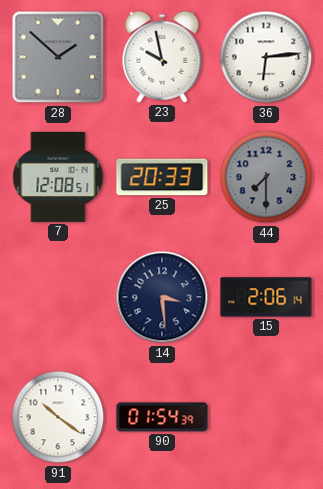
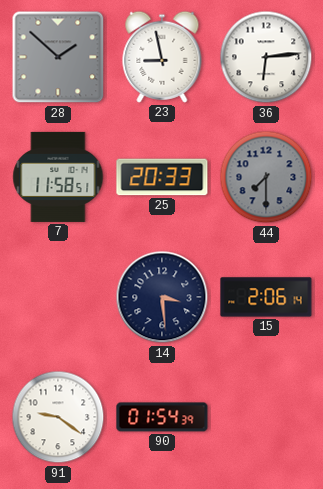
23: 9:58 -> 8:58
7: 12:08 -> 11:58
91: 10:21 -> 9:21
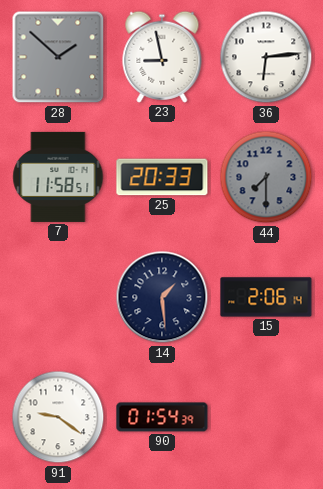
14: 3:29 -> 1:29
